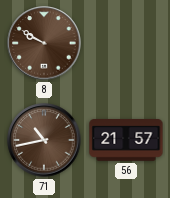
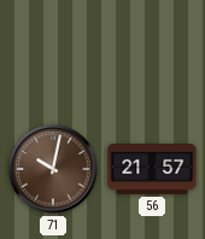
8: 9:50 -> none
71: 10:43 -> 10:02
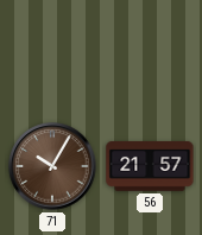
71: 10:02 -> 10:05
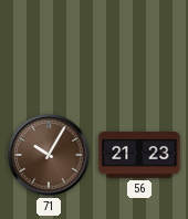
56: 21:57 -> 21:23
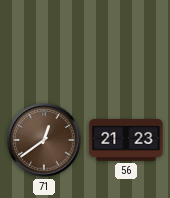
71: 10:05 -> 12:39
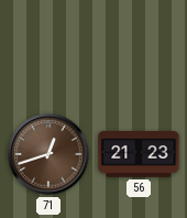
71: 12:39 -> 12:42
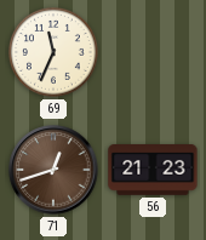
69: none -> 11:34
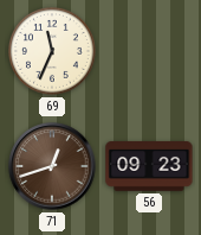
56: 21:23 -> 09:23
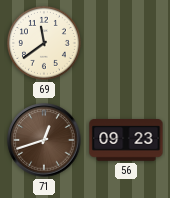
69: 11:34 -> 11:39
